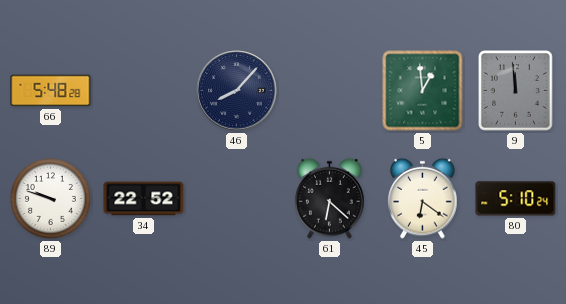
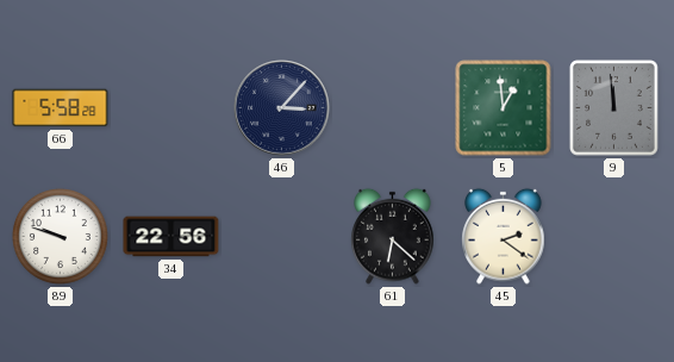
66: 5:48 -> 5:58
46: 8:07 -> 3:07
34: 22:52 -> 22:56
45: 6:21 -> 2:21
80: 5:10 -> none
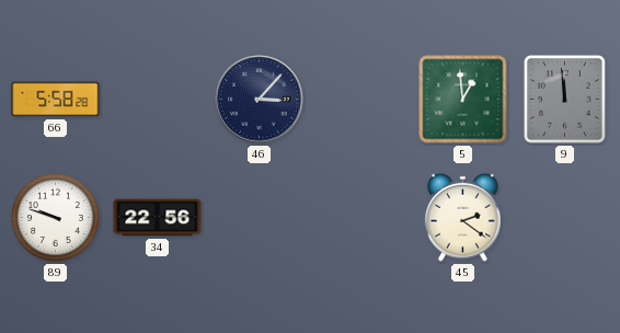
61: 6:22 -> none
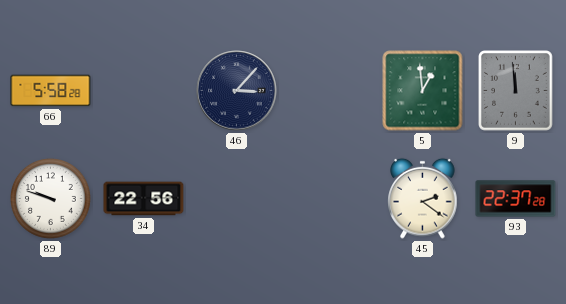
93: none -> 22:37
